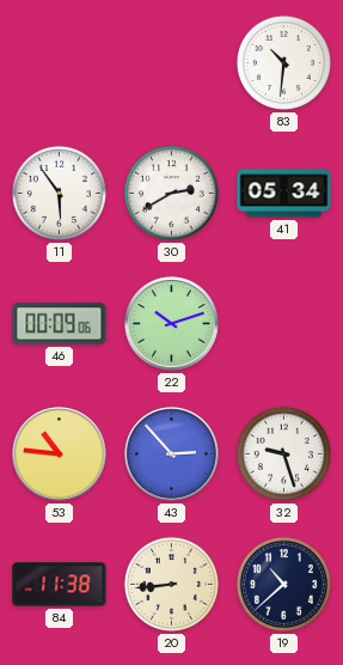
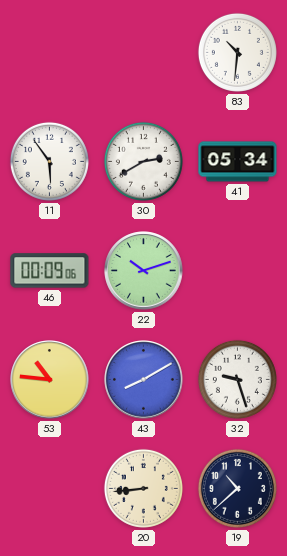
43: 2:53 -> 8:10
84: 11:38 -> none
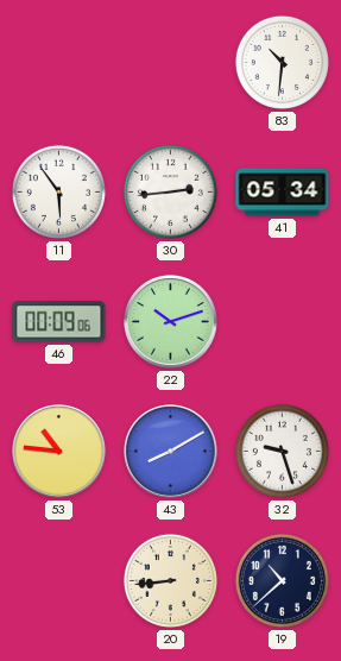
30: 2:40 -> 2:44
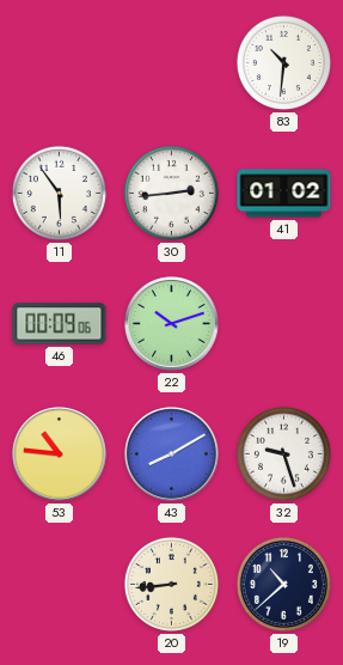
41: 05:34 -> 01:02
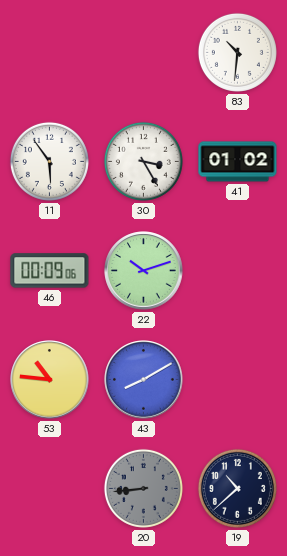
30: 2:44 -> 3:25
32: 9:27 -> none
20 dial: cream -> grey
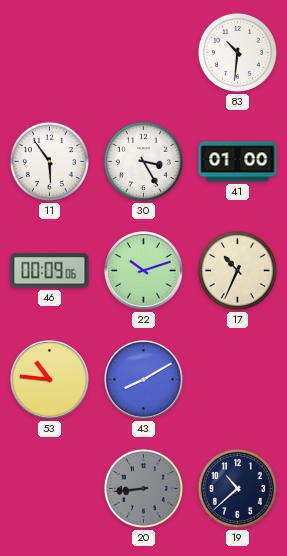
41: 01:02 -> 01:00
17: none -> 10:34
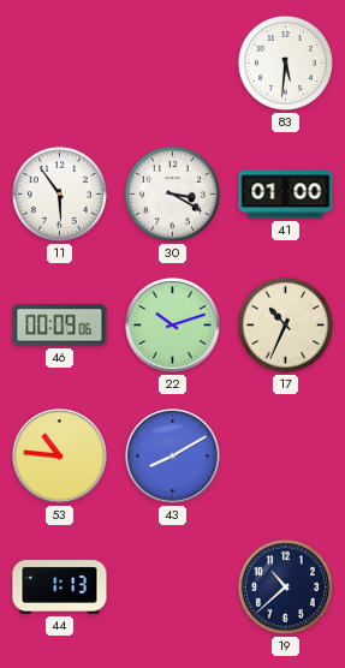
83: 10:31 -> 5:31
30: 3:25 -> 3:20
44: none -> 1:13
20: 8:44 -> none
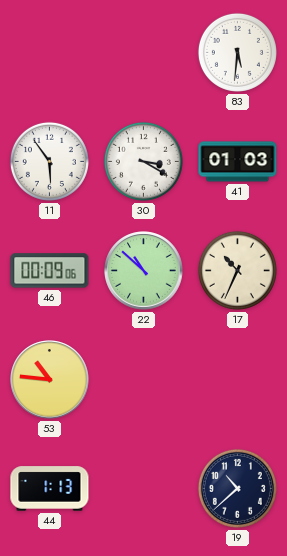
41: 01:00 -> 01:03
22: 10:12 -> 10:52
43: 8:10 -> none
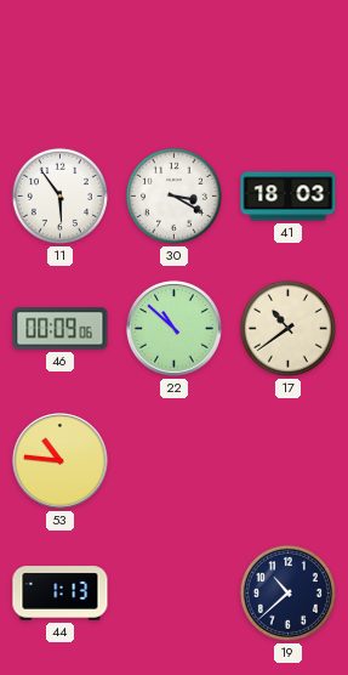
83: 5:31 -> none
41: 01:03 -> 18:03
17: 10:34 -> 10:39
